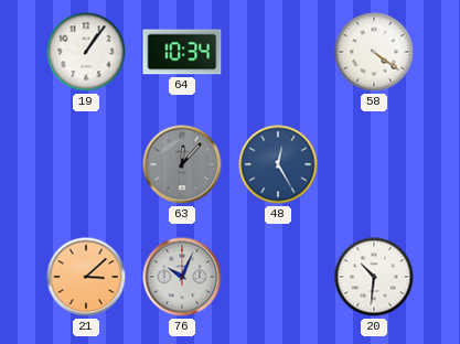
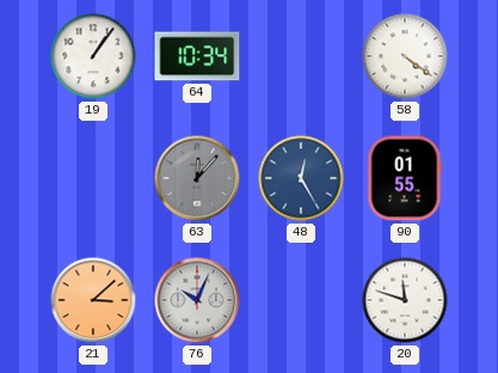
90: none -> 01:55
20: 10:31 -> 11:48
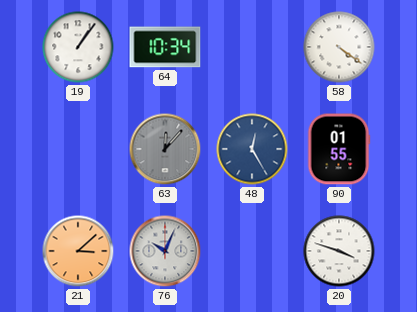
20: 11:48 -> 3:48
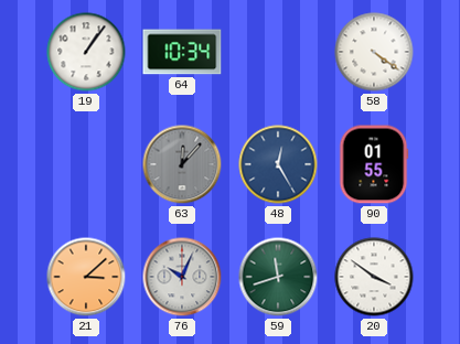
59: none -> 11:42
20: 3:48 -> 3:51
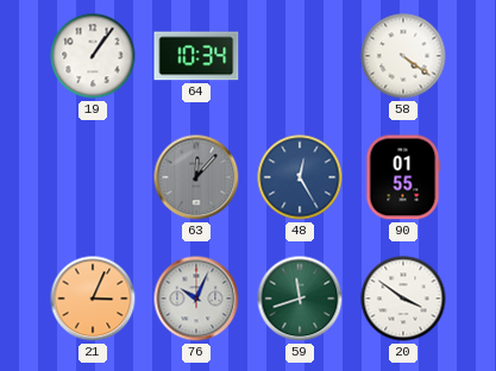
21: 3:08 -> 3:04
